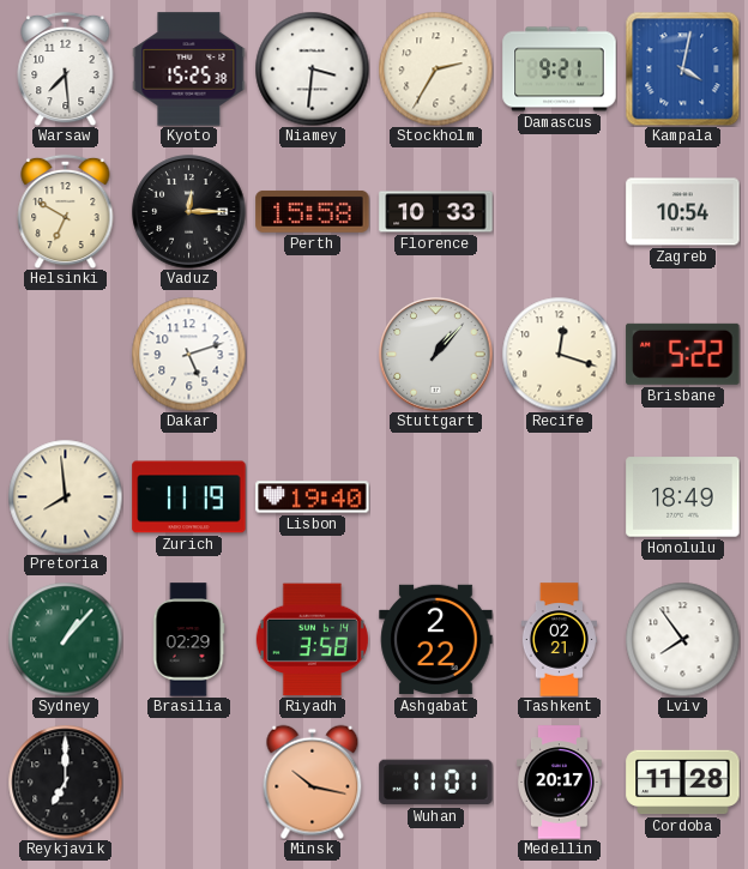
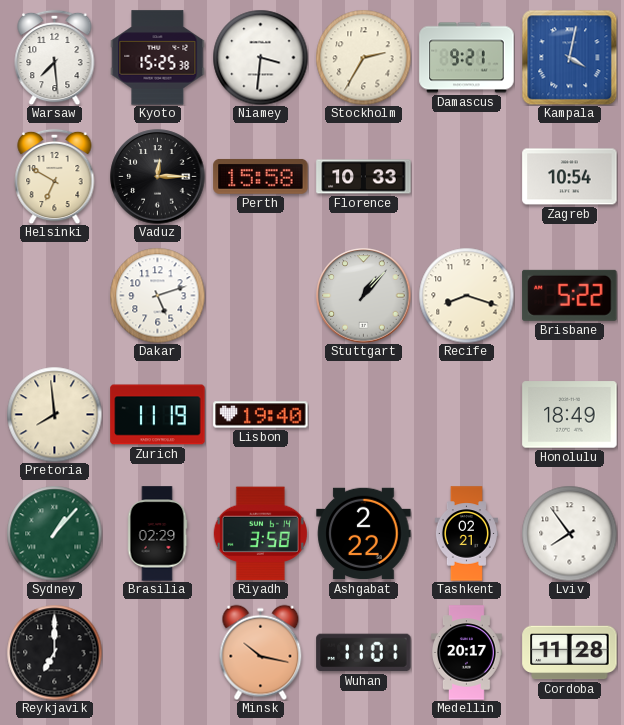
Recife: 12:18 -> 8:18
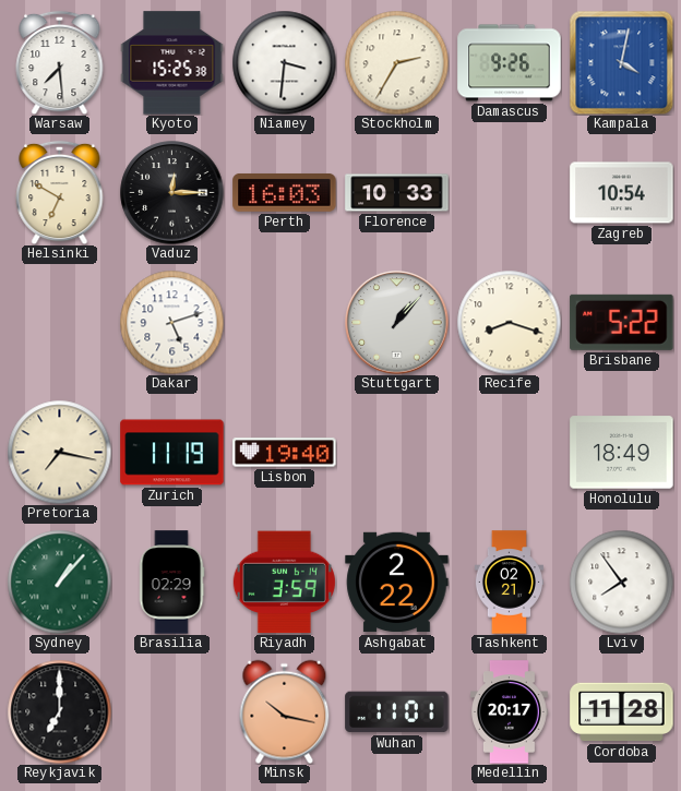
Damascus: 9:21 -> 9:26
Perth: 15:58 -> 16:03
Pretoria: 7:59 -> 7:17
Riyadh: 3:58 -> 3:59
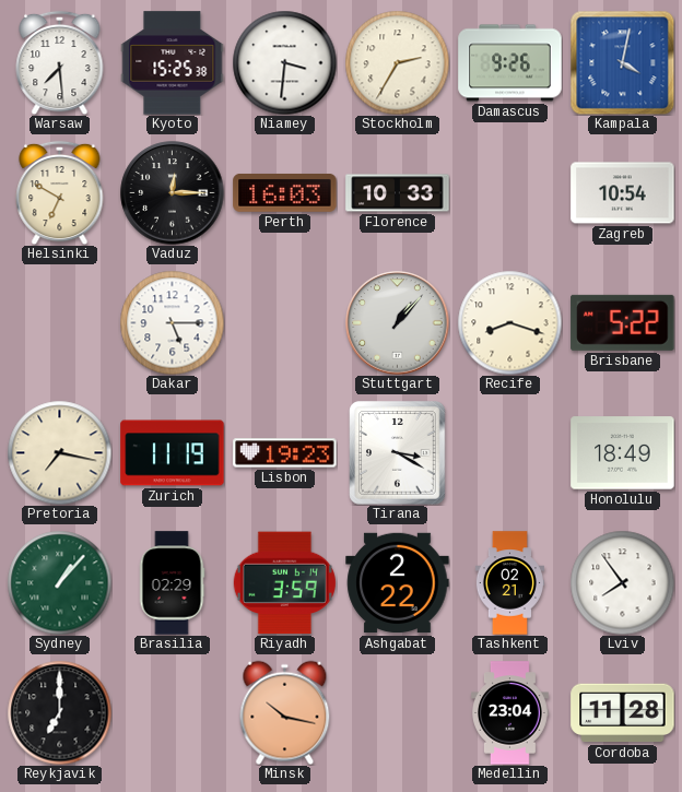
Dakar: 5:12 -> 5:15
Lisbon: 19:40 -> 19:23
Tirana: none -> 3:20
Wuhan: 11:01 -> none
Medellin: 20:17 -> 23:04
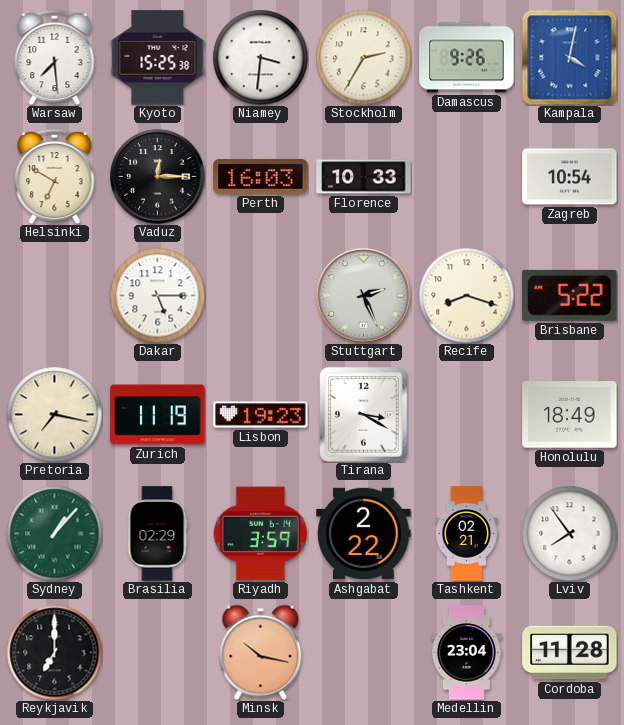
Stuttgart: 1:07 -> 2:26
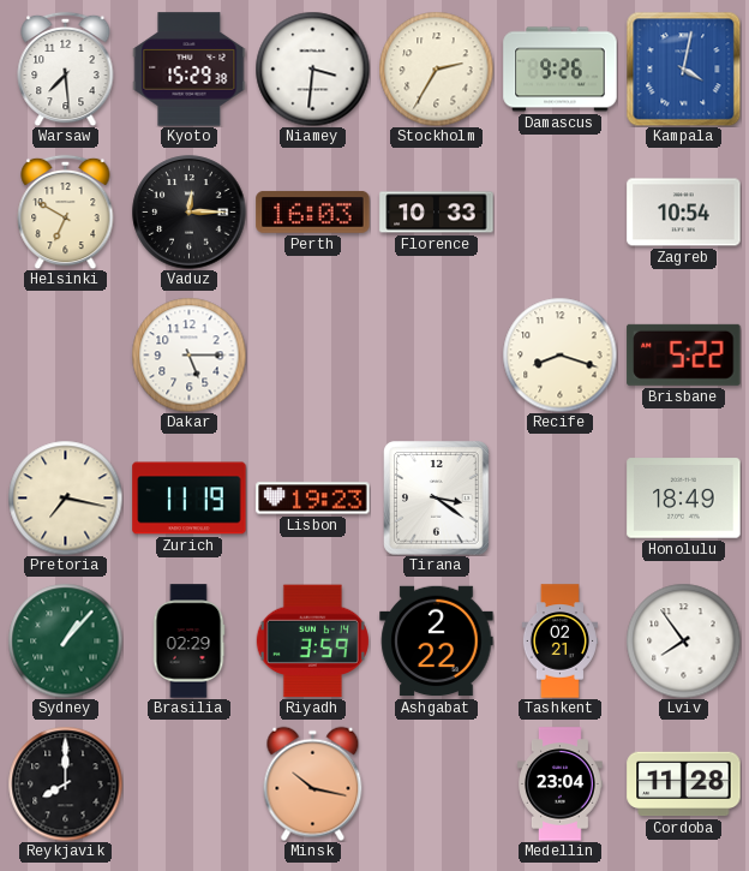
Kyoto: 15:25 -> 15:29
Stuttgart: 2:26 -> none
Tirana: 3:20 -> 3:21
Reykjavik: 7:00 -> 8:00
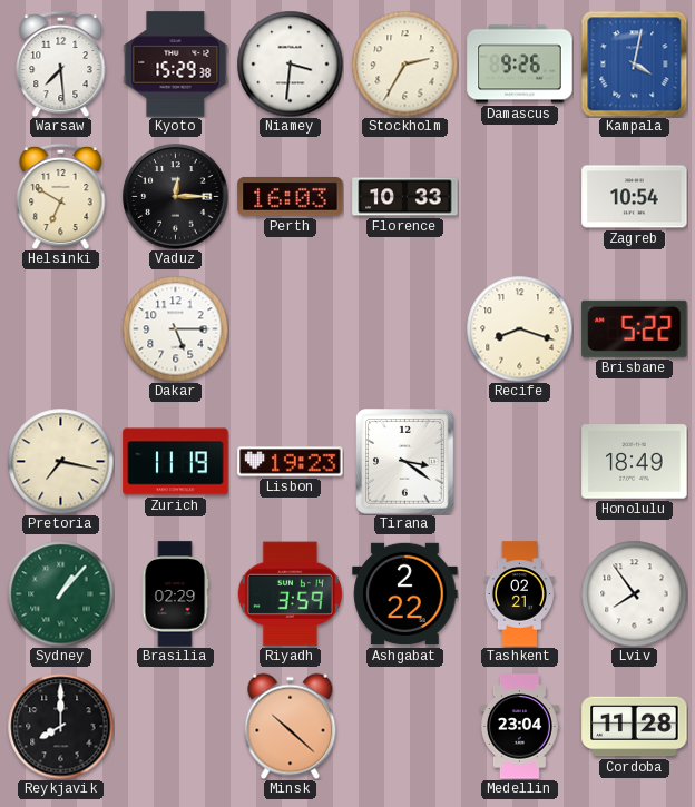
Minsk: 10:17 -> 10:22
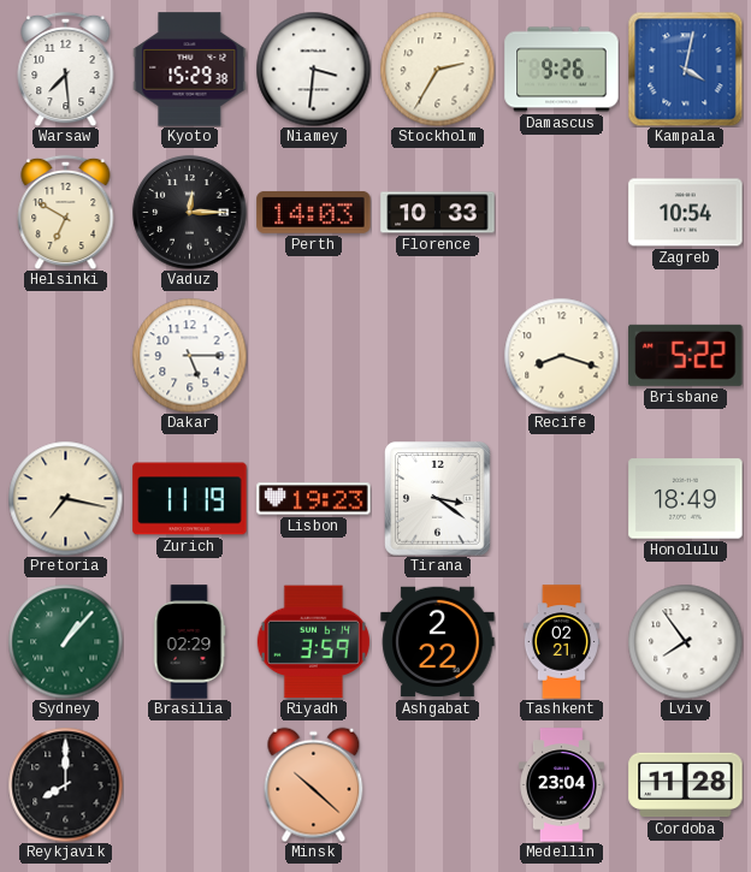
Perth: 16:03 -> 14:03
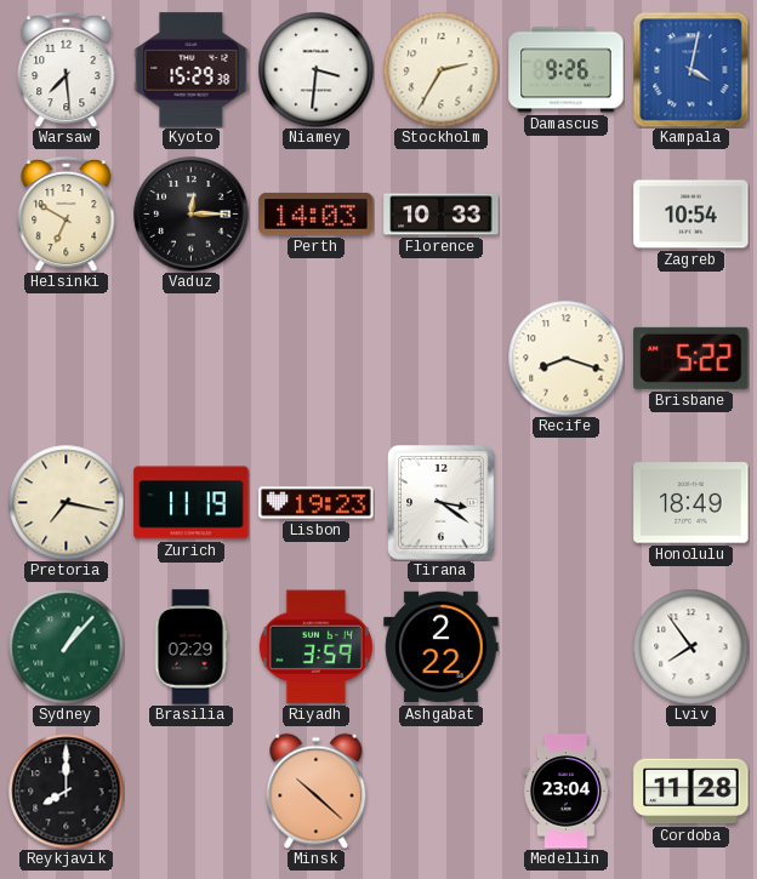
Dakar: 5:15 -> none
Tashkent: 02:21 -> none
